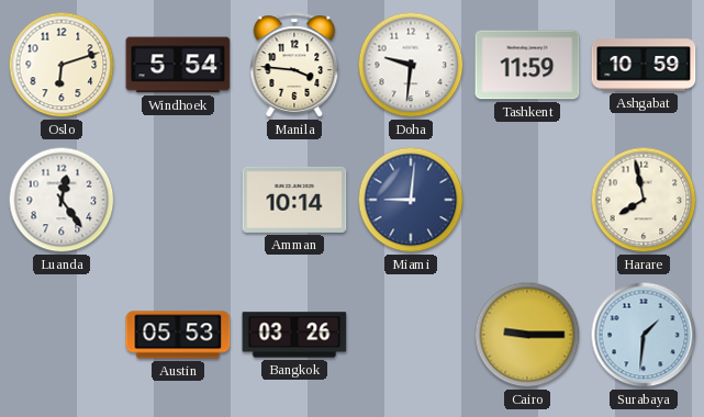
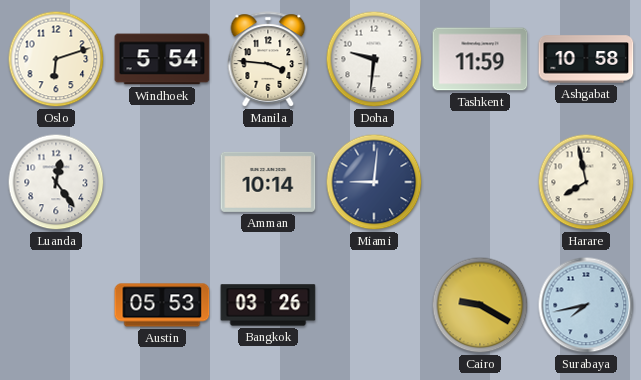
Ashgabat: 10:59 -> 10:58
Cairo: 9:15 -> 9:20
Surabaya: 1:31 -> 7:43
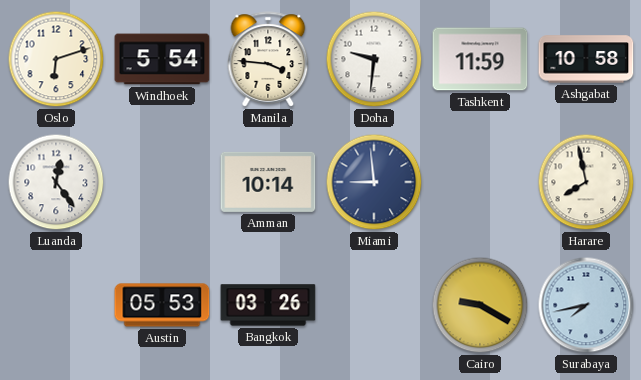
Miami: 9:01 -> 8:59
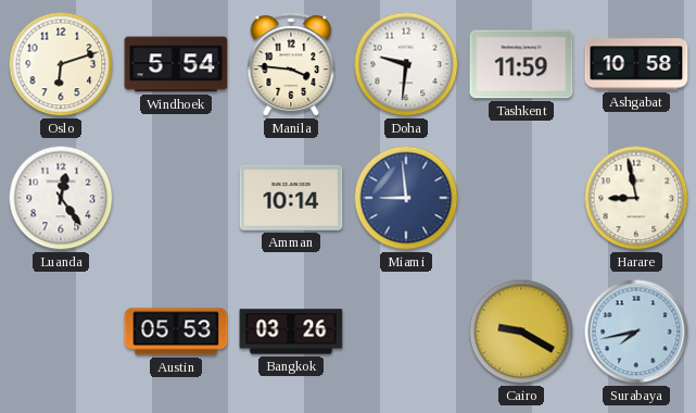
Harare: 7:58 -> 8:58
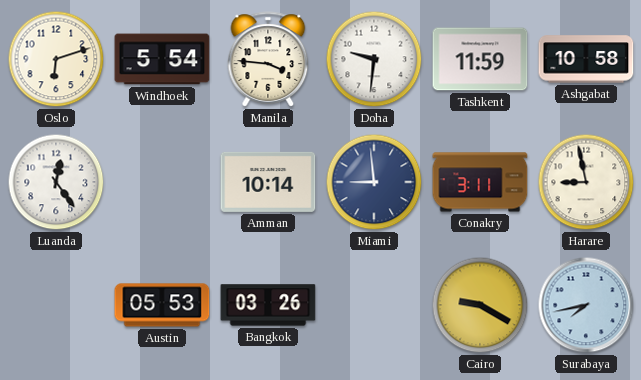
Conakry: none -> 3:11
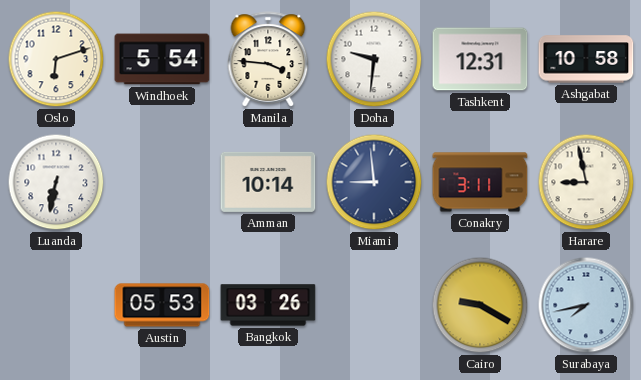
Tashkent: 11:59 -> 12:31
Luanda: 12:24 -> 6:32
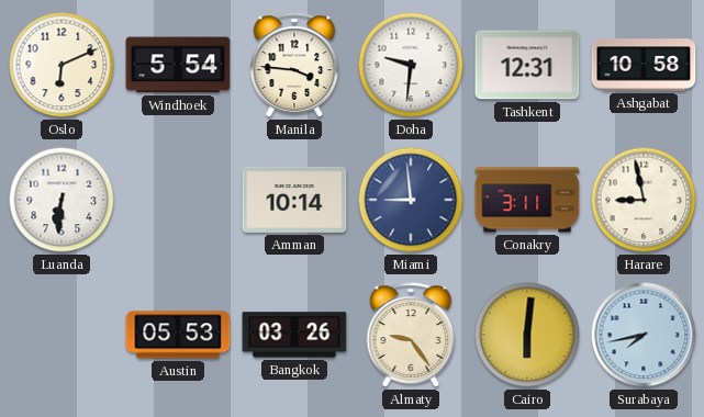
Oslo: 6:12 -> 6:11
Luanda: 6:32 -> 6:31
Almaty: none -> 9:24
Cairo: 9:20 -> 6:01
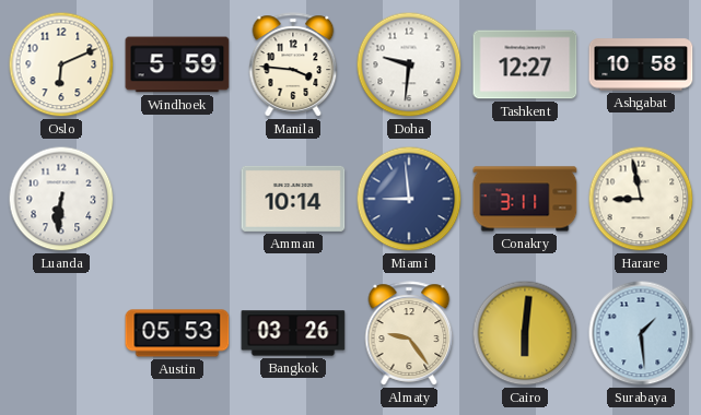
Windhoek: 5:54 -> 5:59
Tashkent: 12:31 -> 12:27
Surabaya: 7:43 -> 1:29
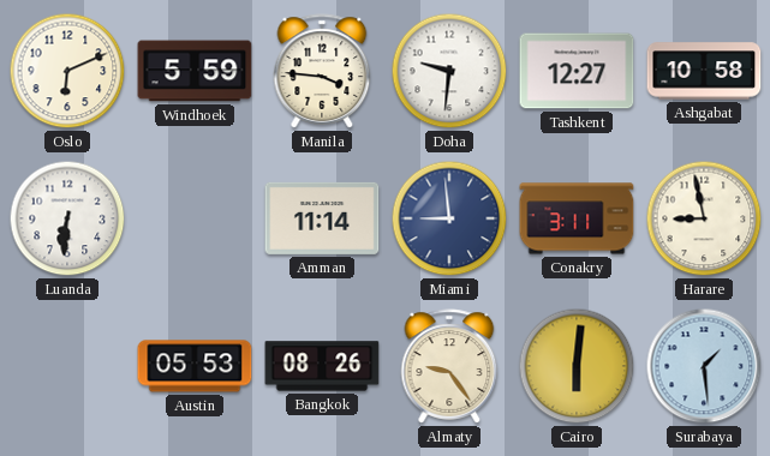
Amman: 10:14 -> 11:14
Bangkok: 03:26 -> 08:26
